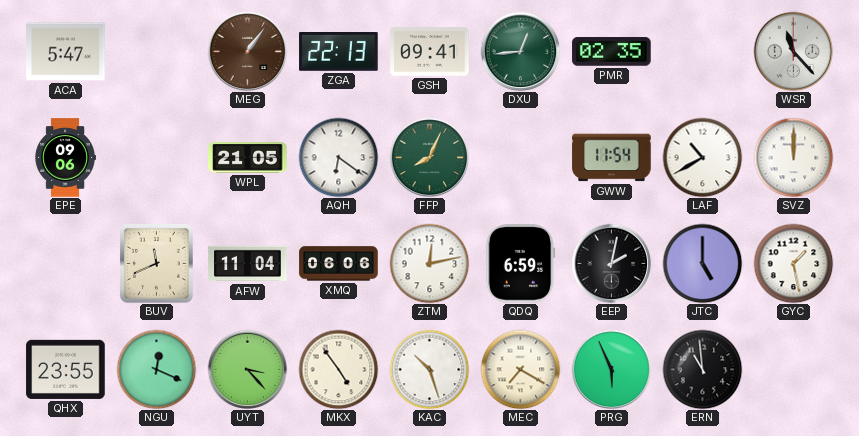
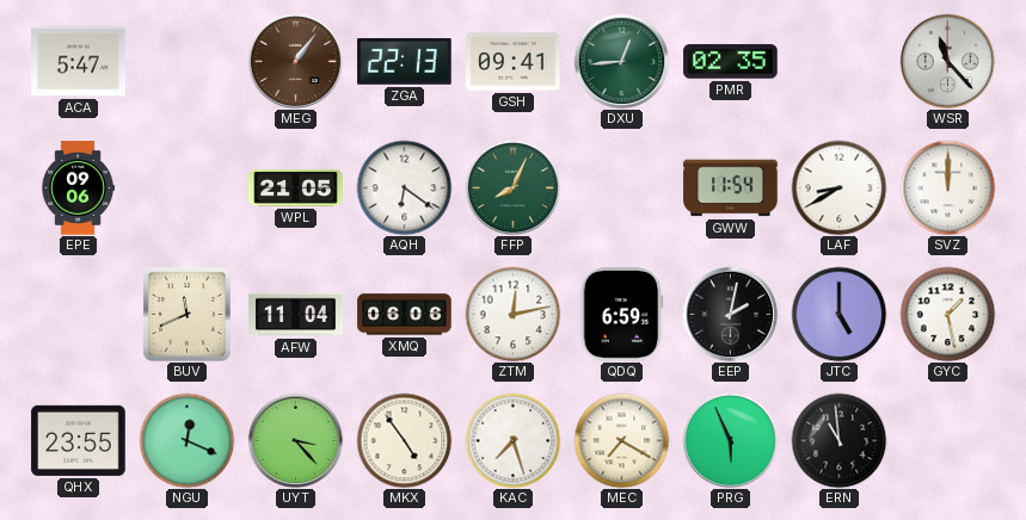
LAF: 10:40 -> 8:40
KAC: 10:27 -> 7:27
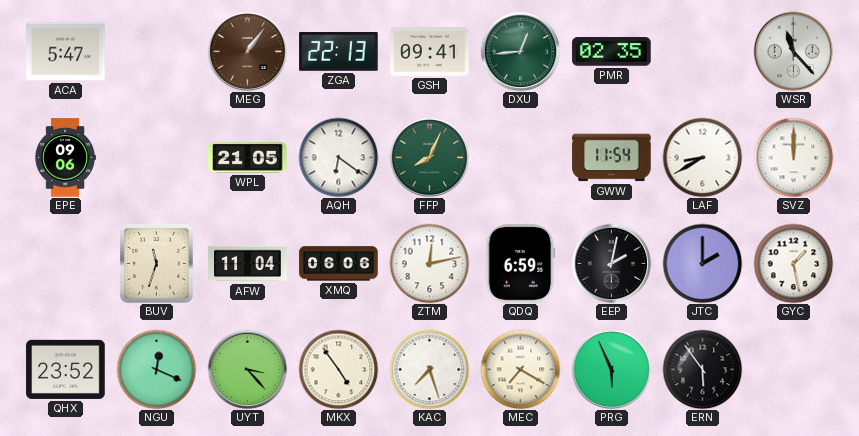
BUV: 11:41 -> 11:33
JTC: 5:00 -> 2:00
QHX: 23:55 -> 23:52
ERN: 10:59 -> 5:54
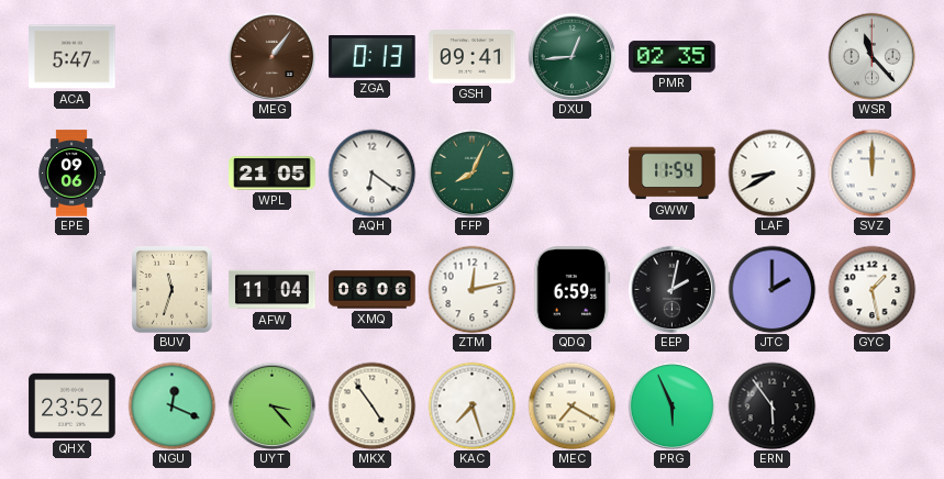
ZGA: 22:13 -> 0:13
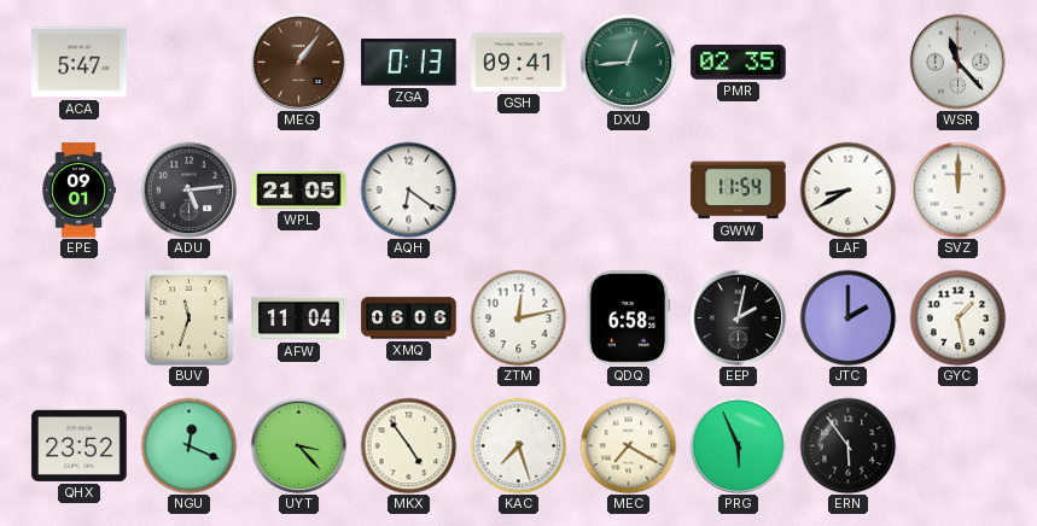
EPE: 09:06 -> 09:01
ADU: none -> 5:14
FFP: 8:04 -> none
QDQ: 6:59 -> 6:58
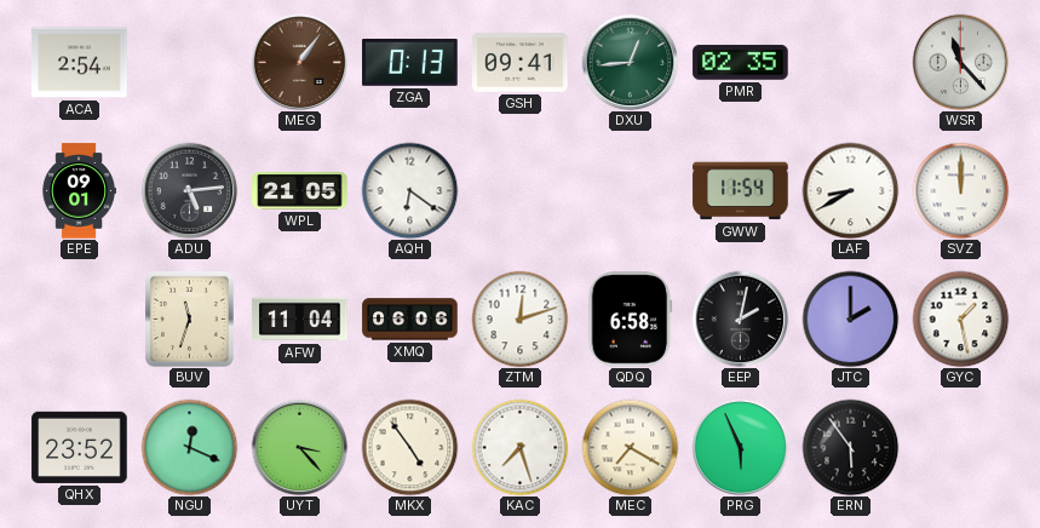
ACA: 5:47 -> 2:54
ZTM: 12:13 -> 12:12
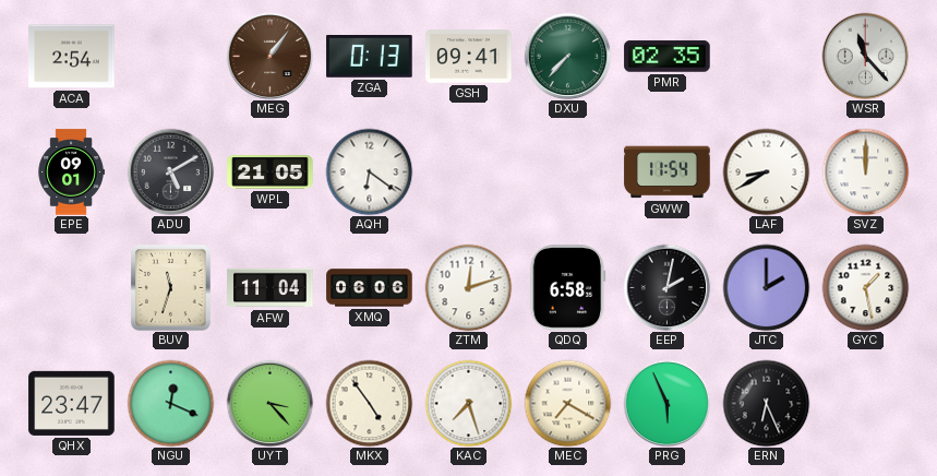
DXU: 12:44 -> 7:37
ADU: 5:14 -> 5:10
QHX: 23:52 -> 23:47
ERN: 5:54 -> 6:26
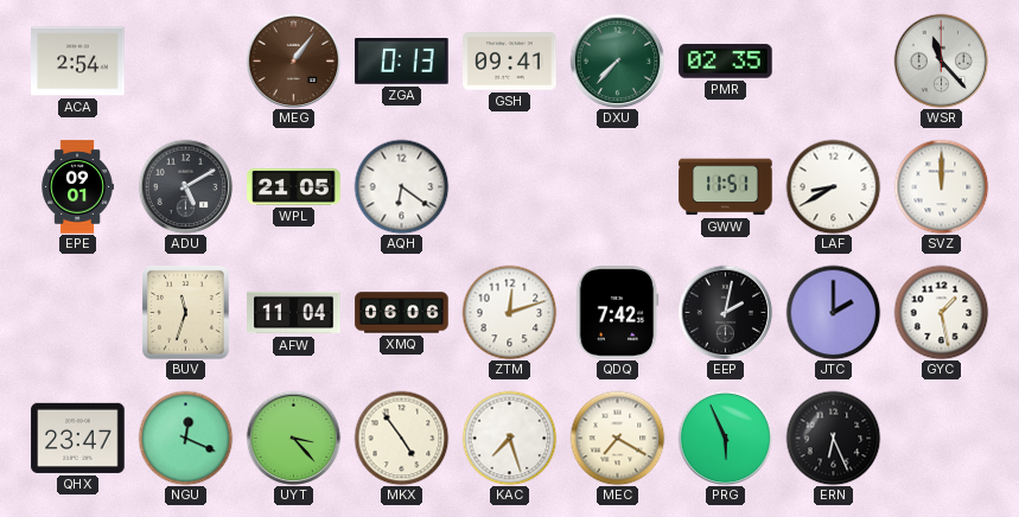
GWW: 11:54 -> 11:51
QDQ: 6:58 -> 7:42
